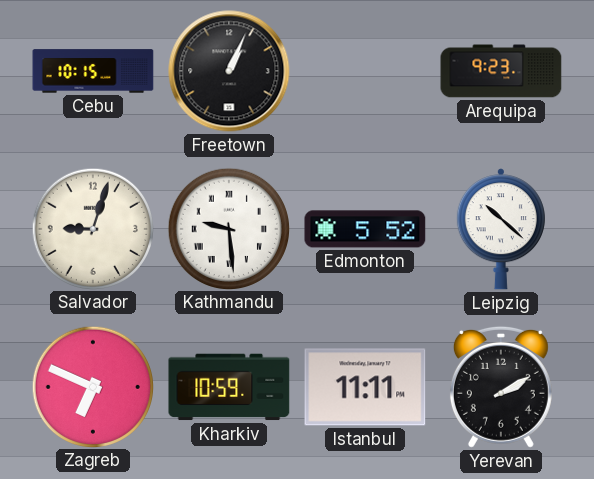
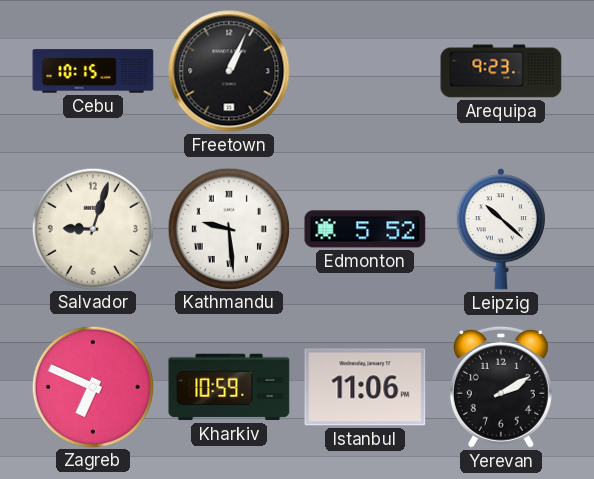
Istanbul: 11:11 -> 11:06
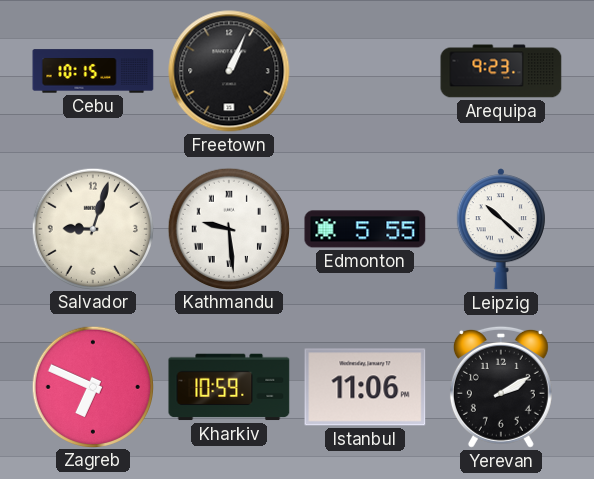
Edmonton: 5:52 -> 5:55
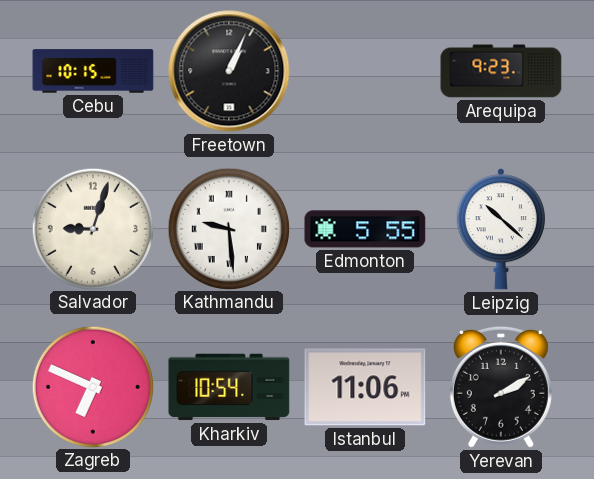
Kharkiv: 10:59 -> 10:54
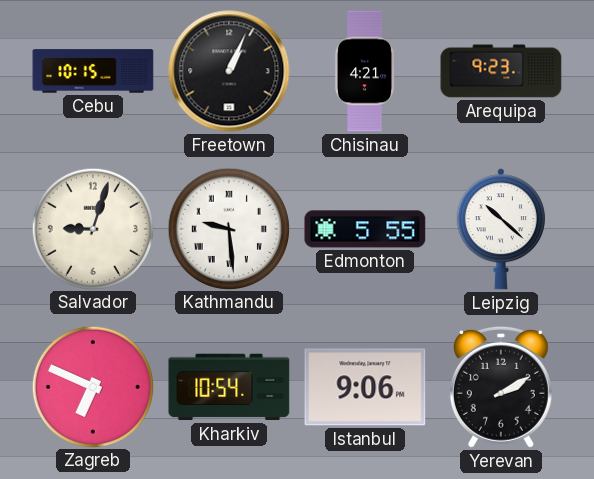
Chisinau: none -> 4:21
Istanbul: 11:06 -> 9:06
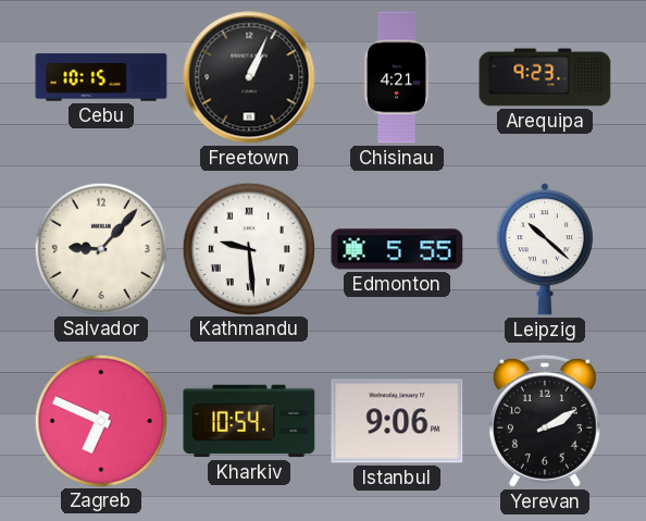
Salvador: 9:03 -> 9:07
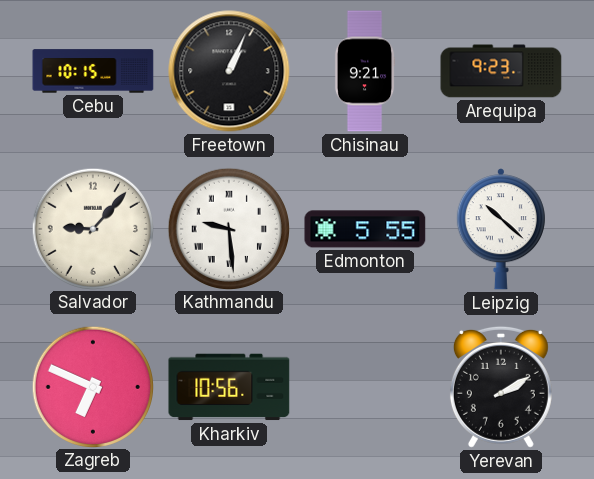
Chisinau: 4:21 -> 9:21
Kharkiv: 10:54 -> 10:56
Istanbul: 9:06 -> none
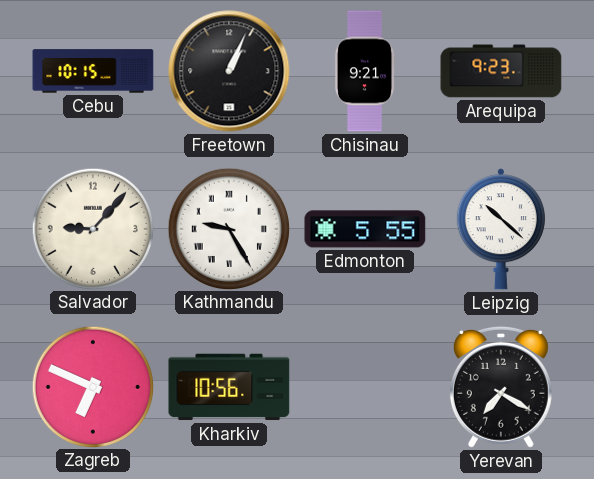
Kathmandu: 9:29 -> 9:25
Yerevan: 2:10 -> 7:20
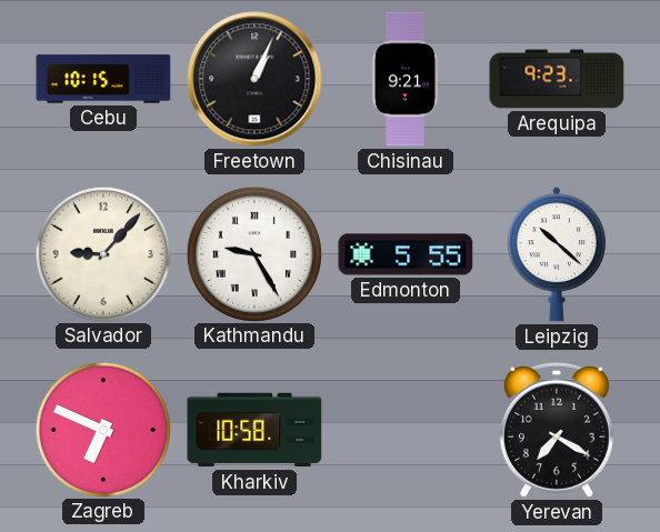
Kharkiv: 10:56 -> 10:58
